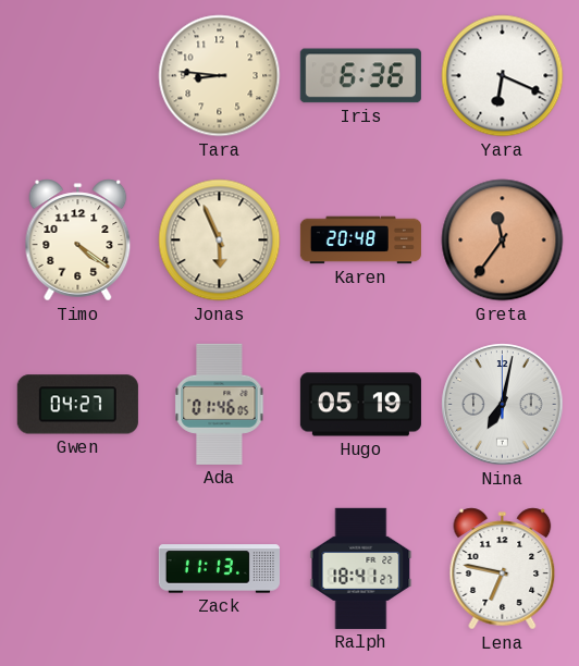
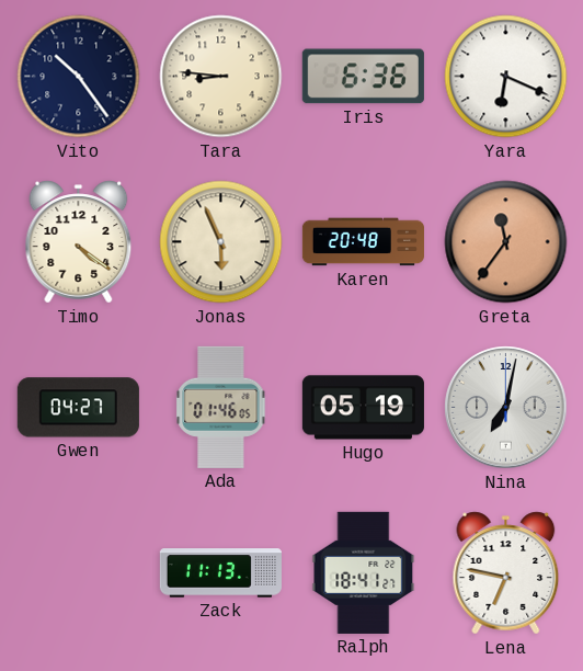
Vito: none -> 10:24
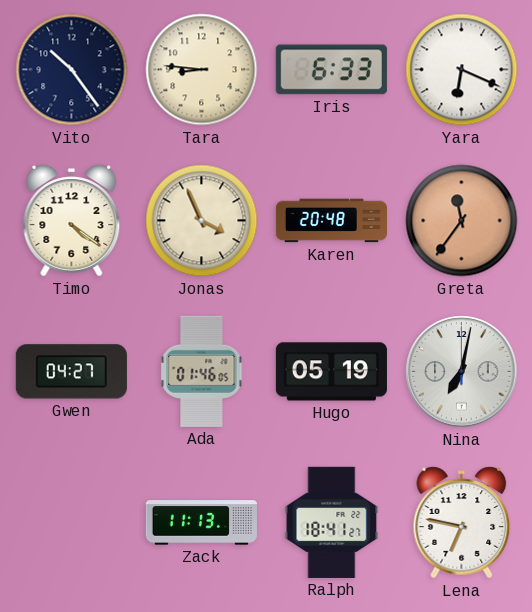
Iris: 6:36 -> 6:33
Jonas: 5:56 -> 3:56
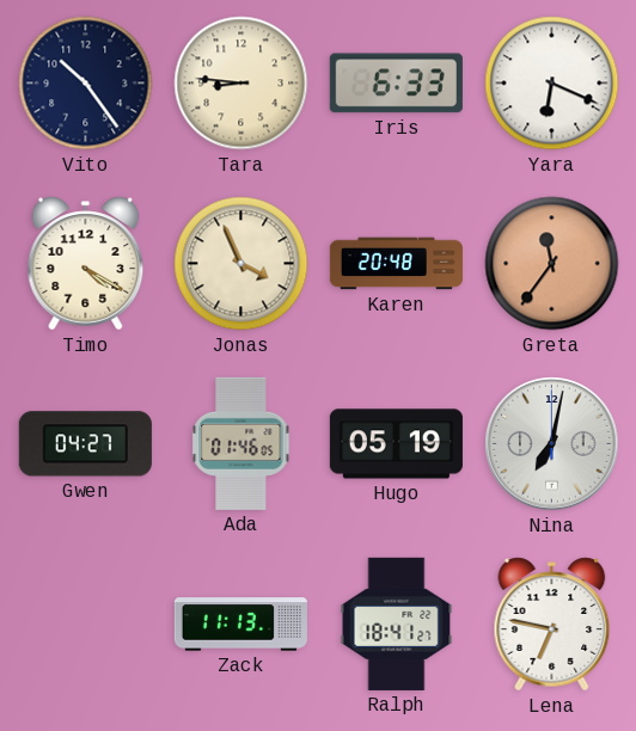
Timo: 4:21 -> 4:20
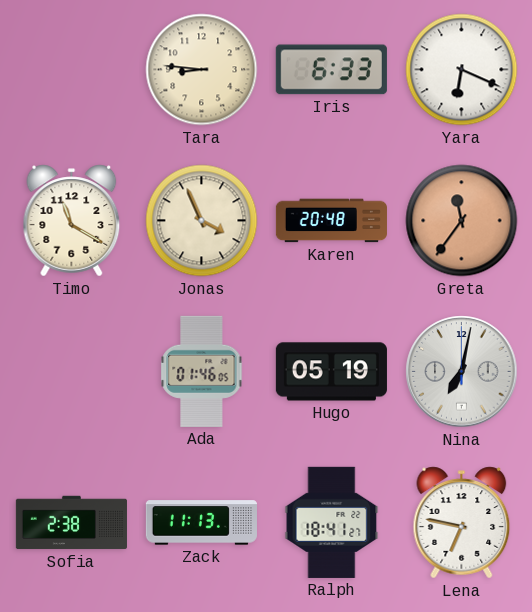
Vito: 10:24 -> none
Timo: 4:20 -> 11:20
Gwen: 04:27 -> none
Sofia: none -> 2:38
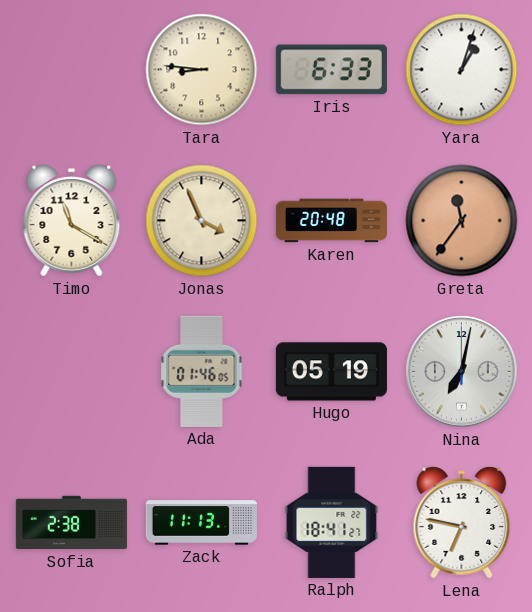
Yara: 6:19 -> 1:03
